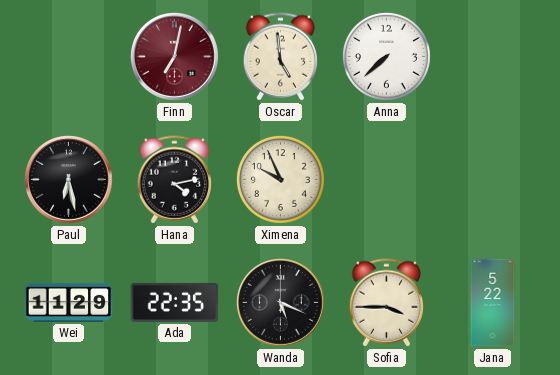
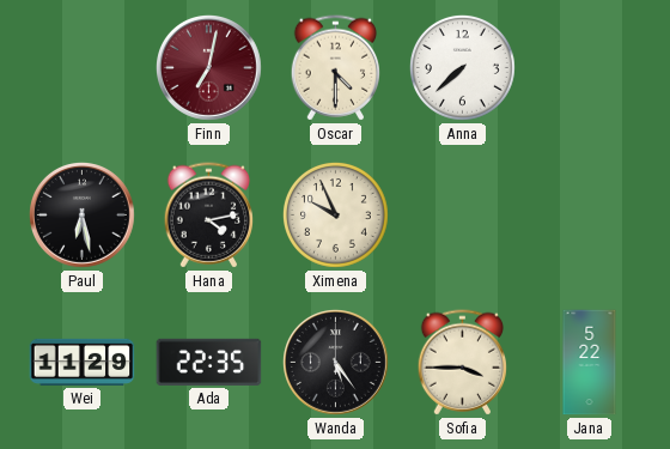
Oscar: 4:59 -> 4:30
Wanda: 5:19 -> 5:24
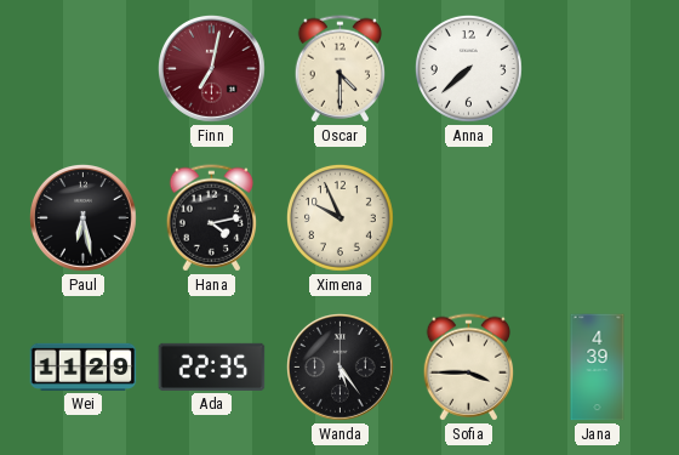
Jana: 5:22 -> 4:39
